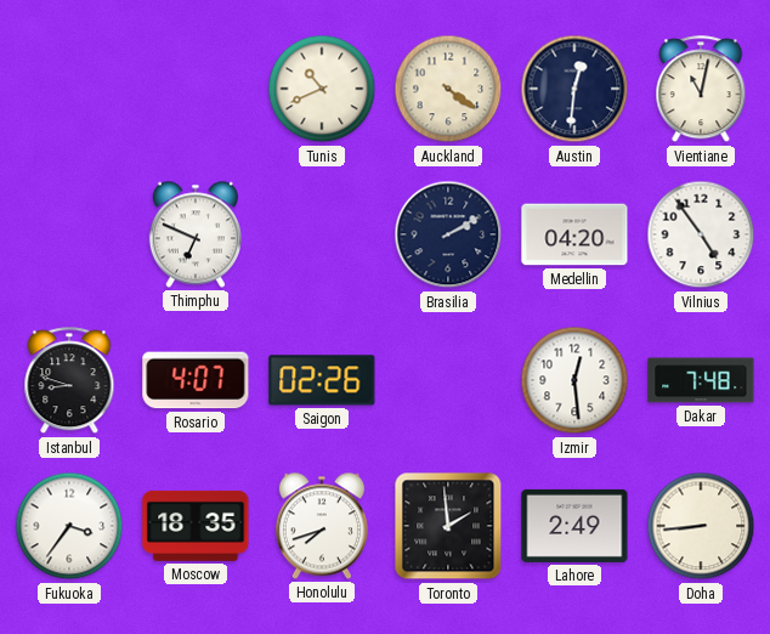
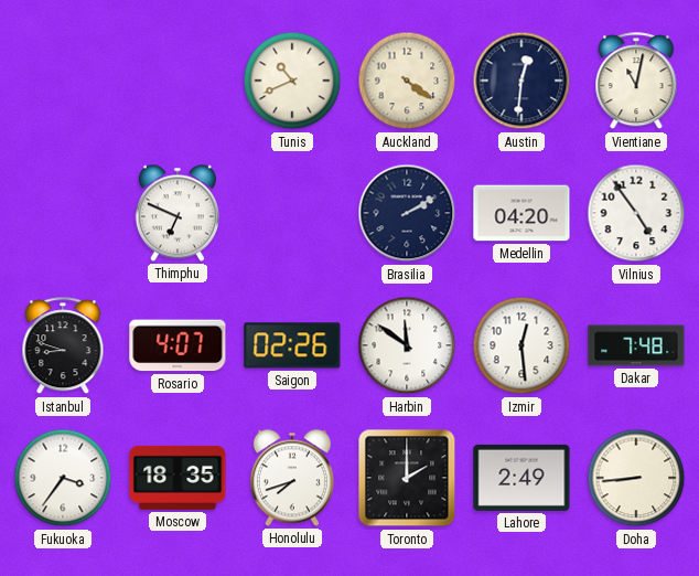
Harbin: none -> 11:51
Toronto: 1:59 -> 2:00
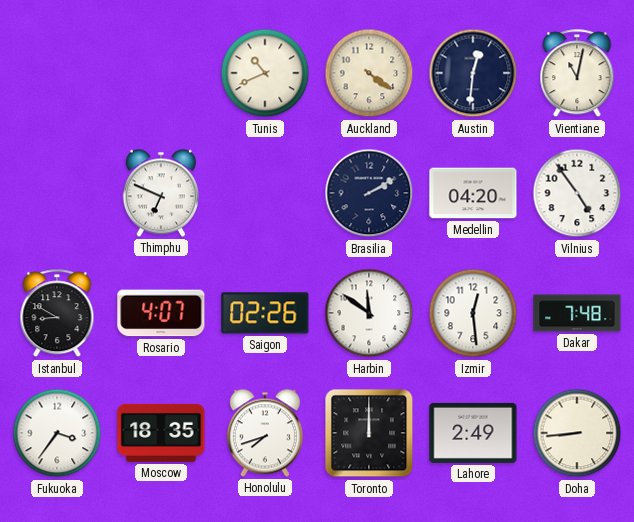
Istanbul: 8:48 -> 8:50
Toronto: 2:00 -> 12:00
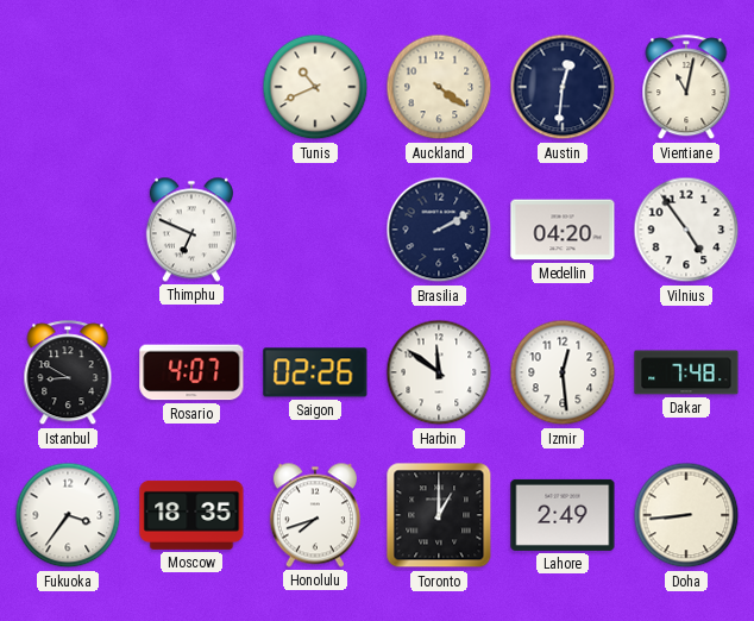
Toronto: 12:00 -> 1:00
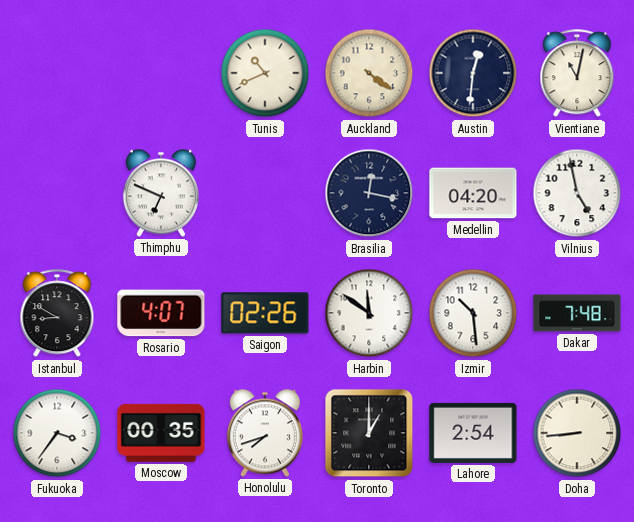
Brasilia: 2:10 -> 12:17
Vilnius: 4:54 -> 4:58
Izmir: 12:29 -> 10:29
Moscow: 18:35 -> 00:35
Lahore: 2:49 -> 2:54
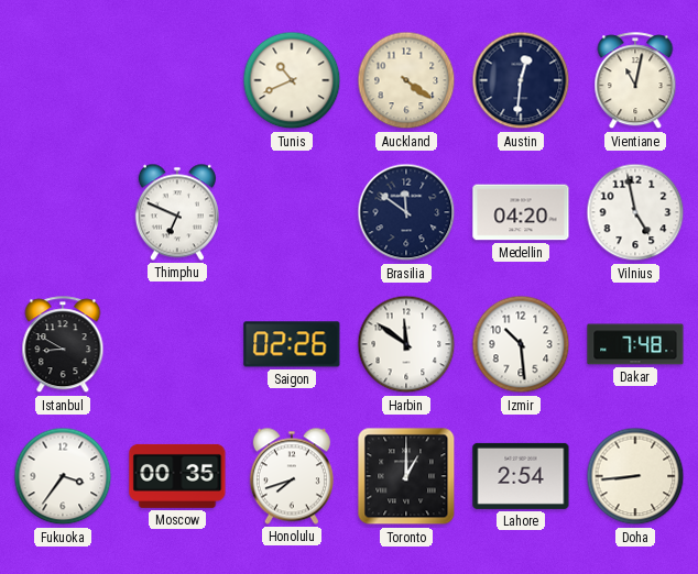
Brasilia: 12:17 -> 11:51
Rosario: 4:07 -> none
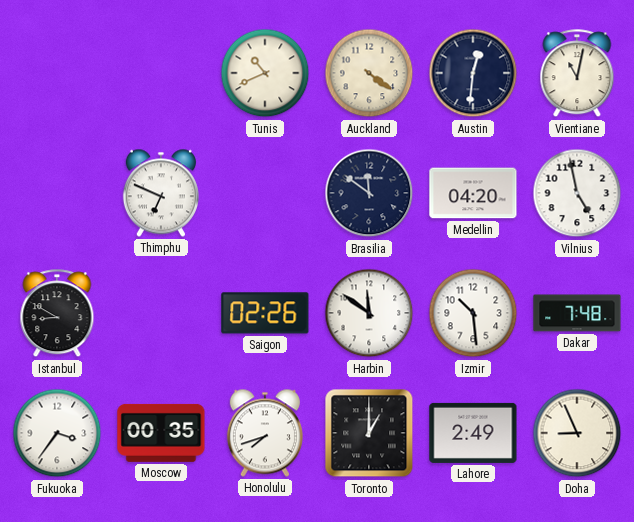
Lahore: 2:54 -> 2:49
Doha: 8:44 -> 8:56
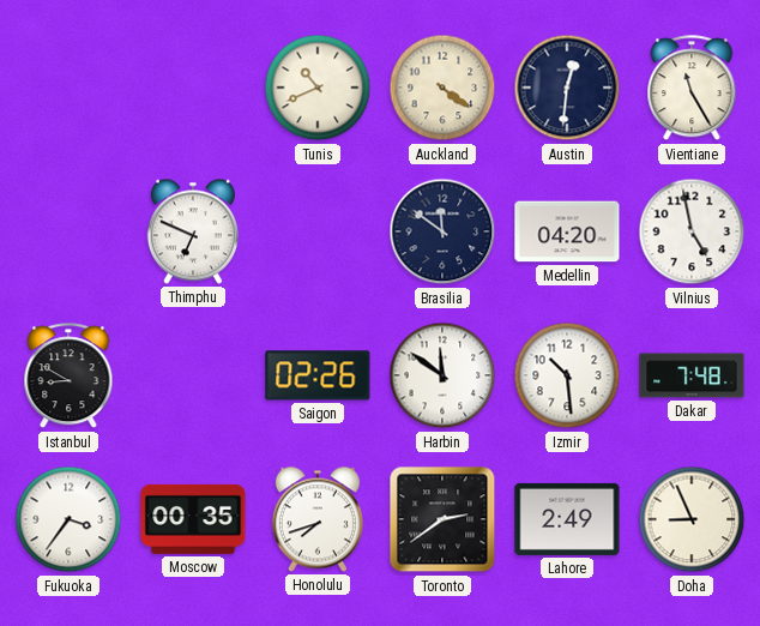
Vientiane: 11:02 -> 11:25
Toronto: 1:00 -> 2:39
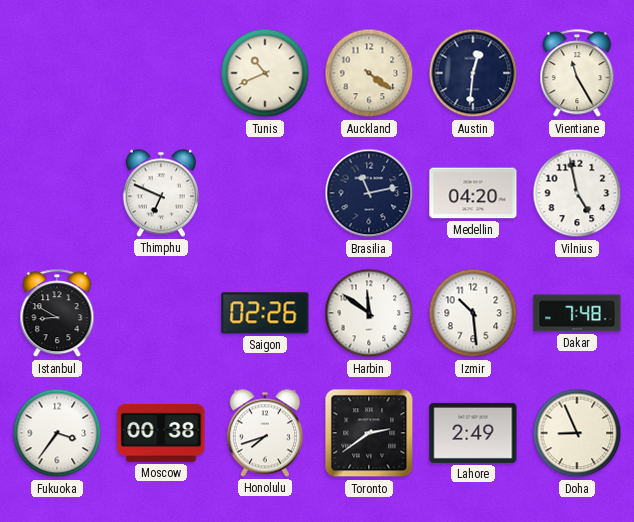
Brasilia: 11:51 -> 11:13
Moscow: 00:35 -> 00:38
